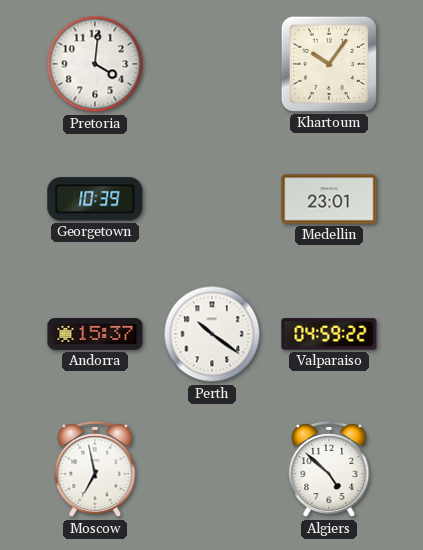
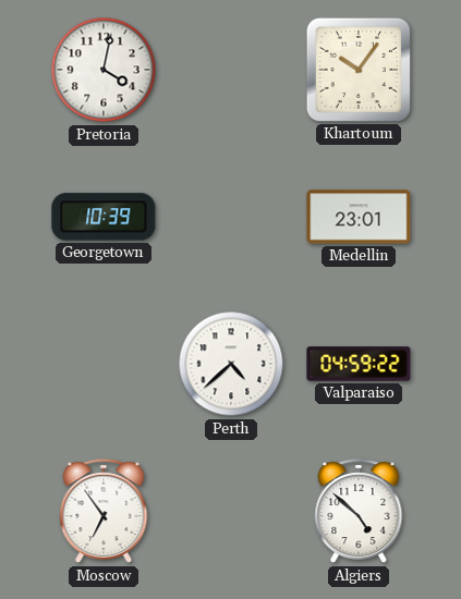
Pretoria: 4:01 -> 4:02
Andorra: 15:37 -> none
Perth: 10:21 -> 4:38
Moscow: 6:58 -> 6:54
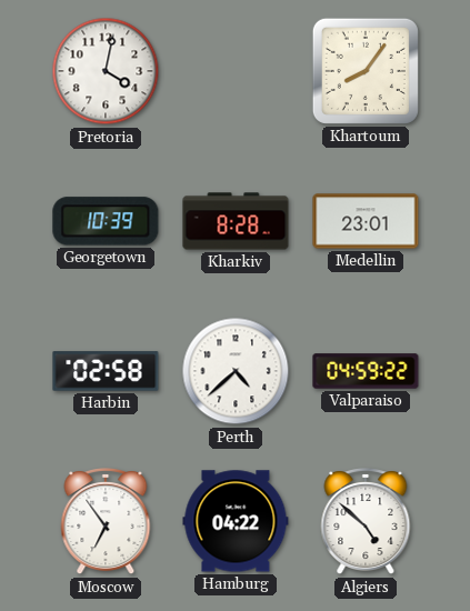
Khartoum: 10:06 -> 8:06
Kharkiv: none -> 8:28
Harbin: none -> 02:58
Hamburg: none -> 04:22
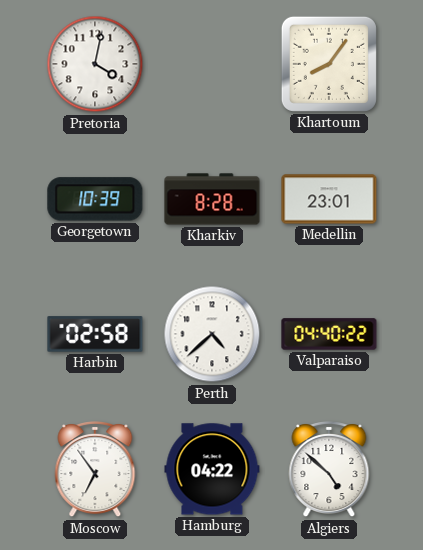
Valparaiso: 04:59 -> 04:40
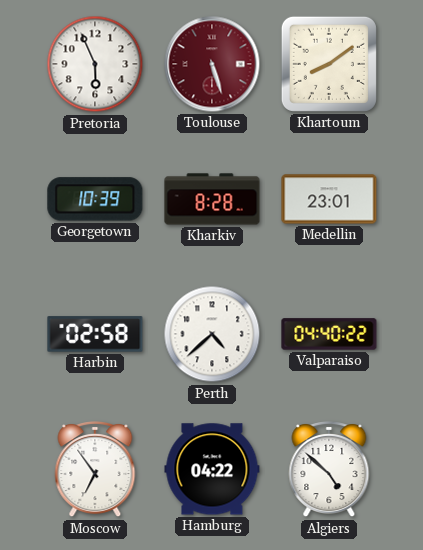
Pretoria: 4:02 -> 5:56
Toulouse: none -> 5:27
Khartoum: 8:06 -> 8:09
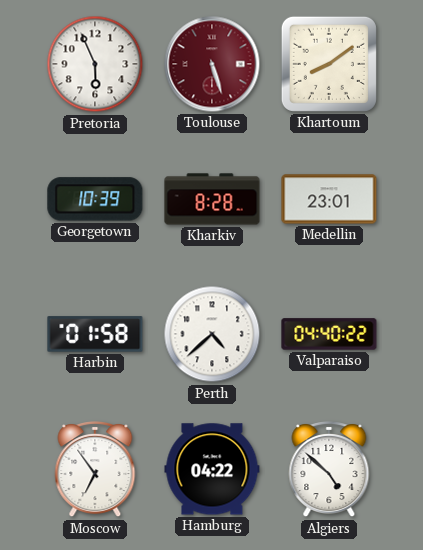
Harbin: 02:58 -> 01:58
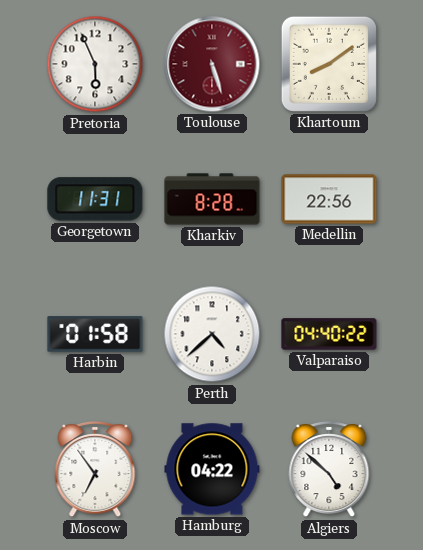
Georgetown: 10:39 -> 11:31
Medellin: 23:01 -> 22:56
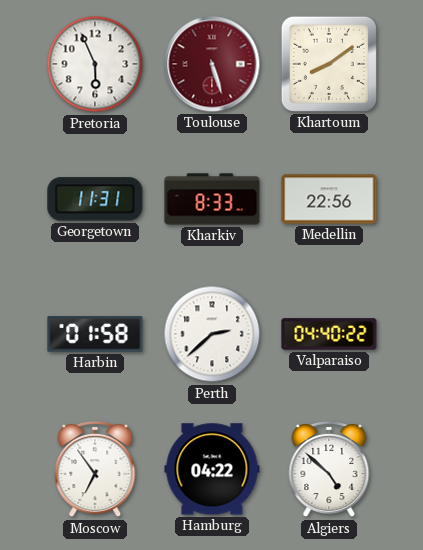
Kharkiv: 8:28 -> 8:33
Perth: 4:38 -> 2:38
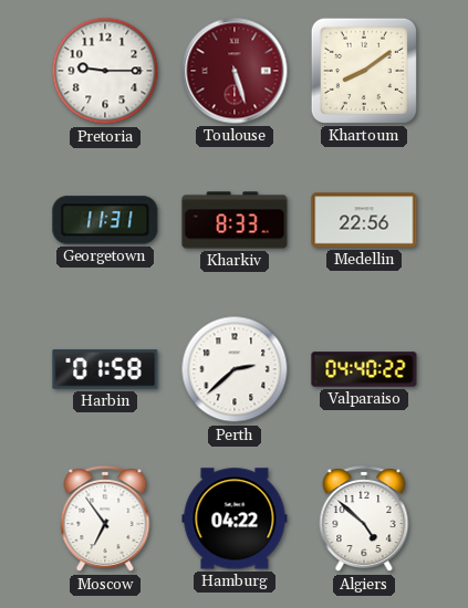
Pretoria: 5:56 -> 9:15
